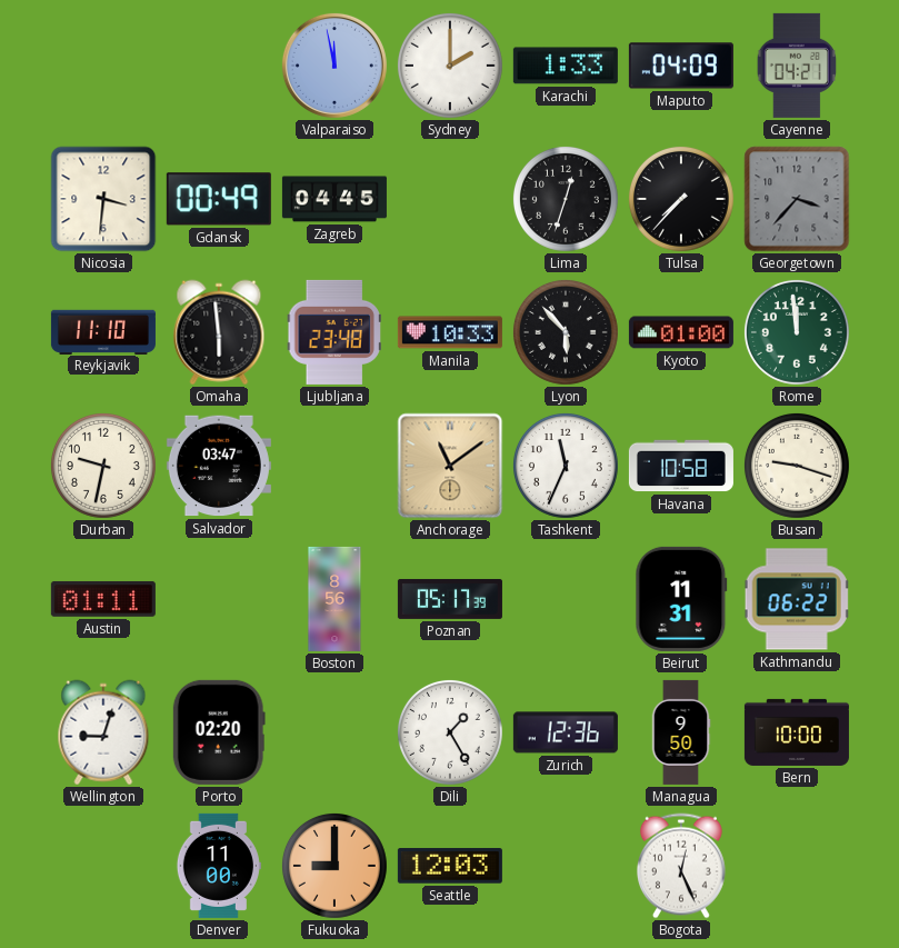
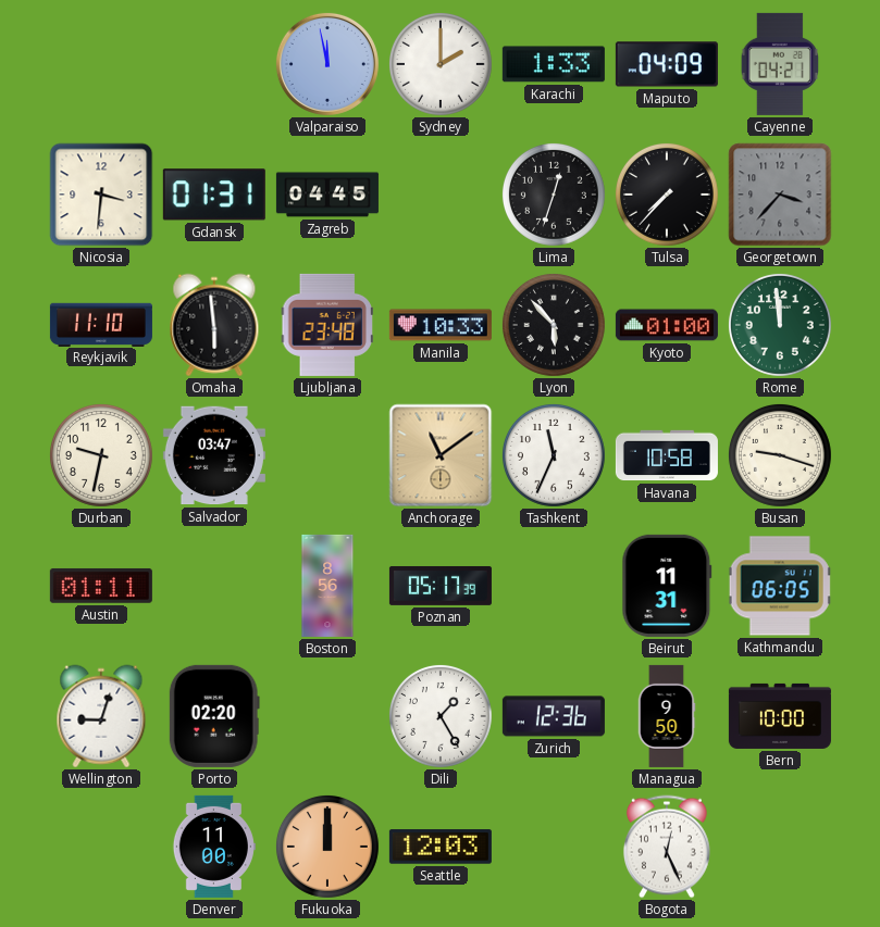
Gdansk: 00:49 -> 01:31
Kathmandu: 06:22 -> 06:05
Fukuoka: 9:00 -> 12:00
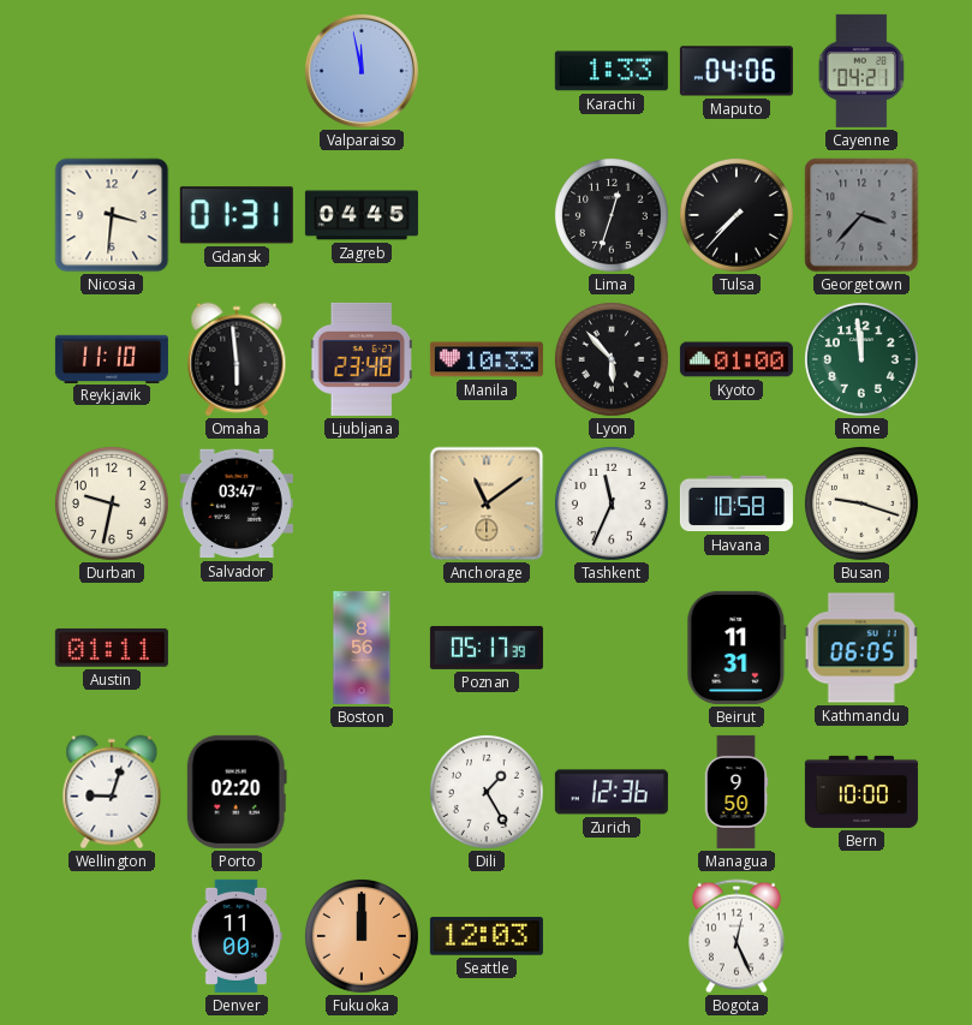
Sydney: 2:00 -> none
Maputo: 04:09 -> 04:06
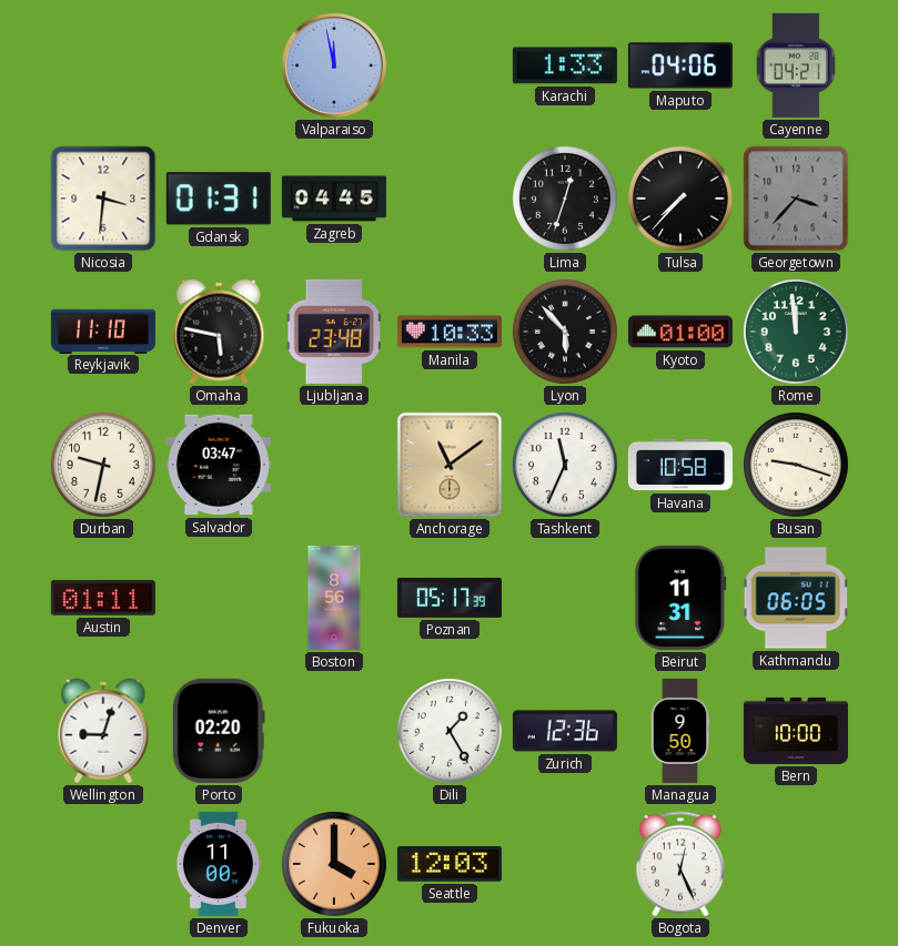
Omaha: 5:59 -> 5:47
Fukuoka: 12:00 -> 4:00
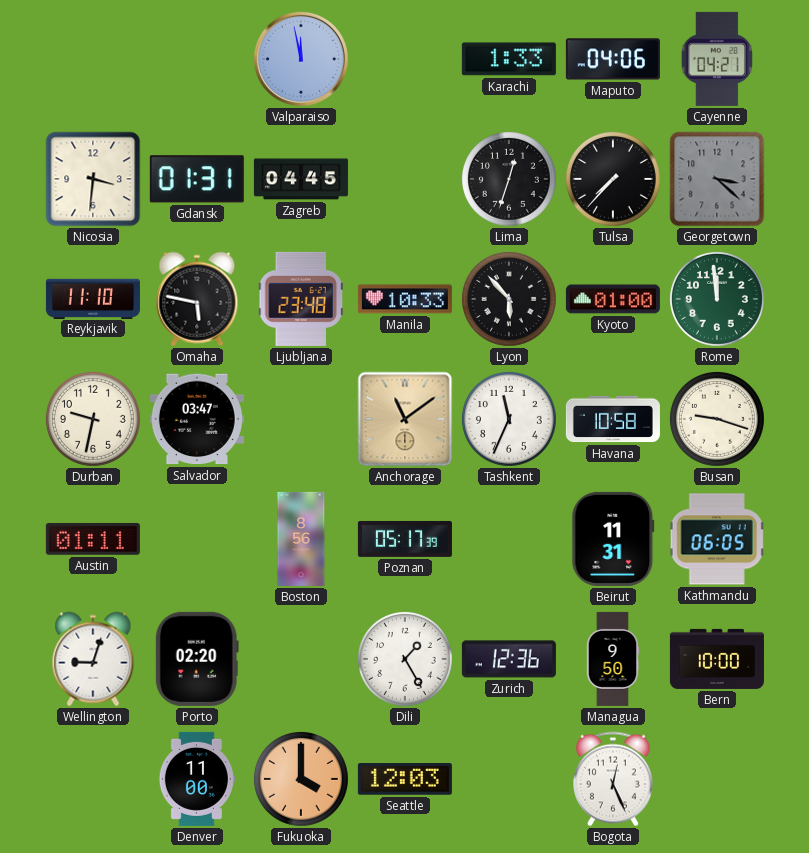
Georgetown: 3:37 -> 3:22
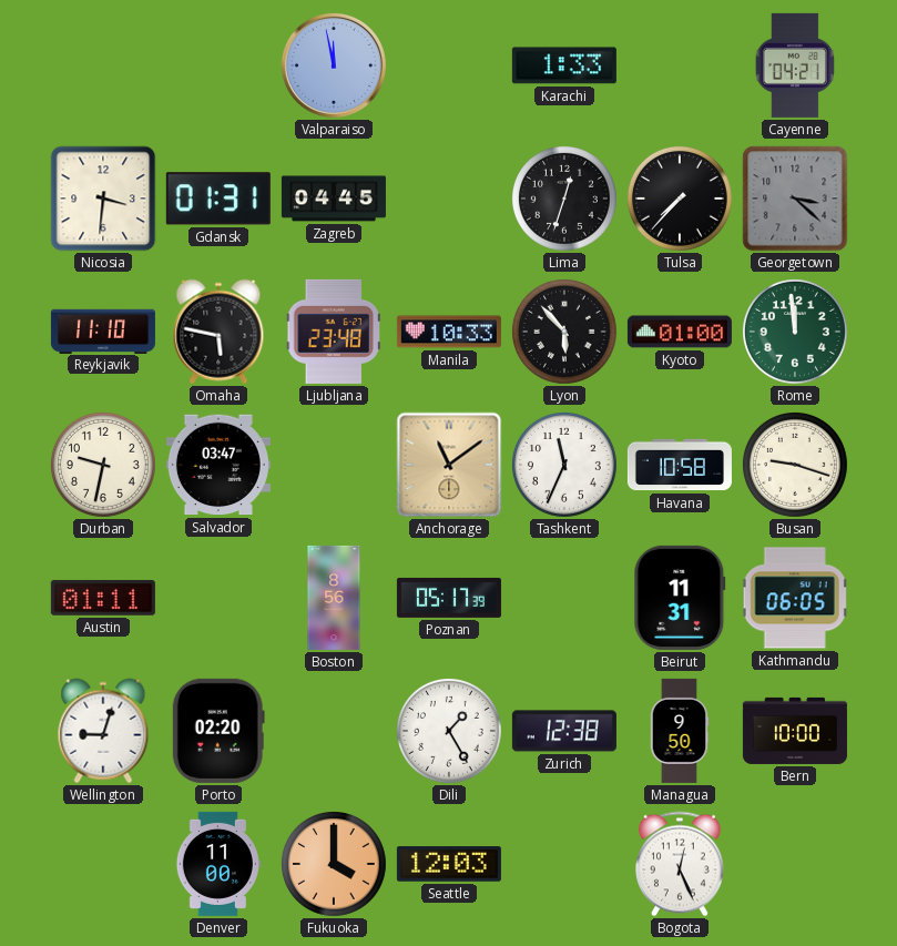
Maputo: 04:06 -> none
Zurich: 12:36 -> 12:38
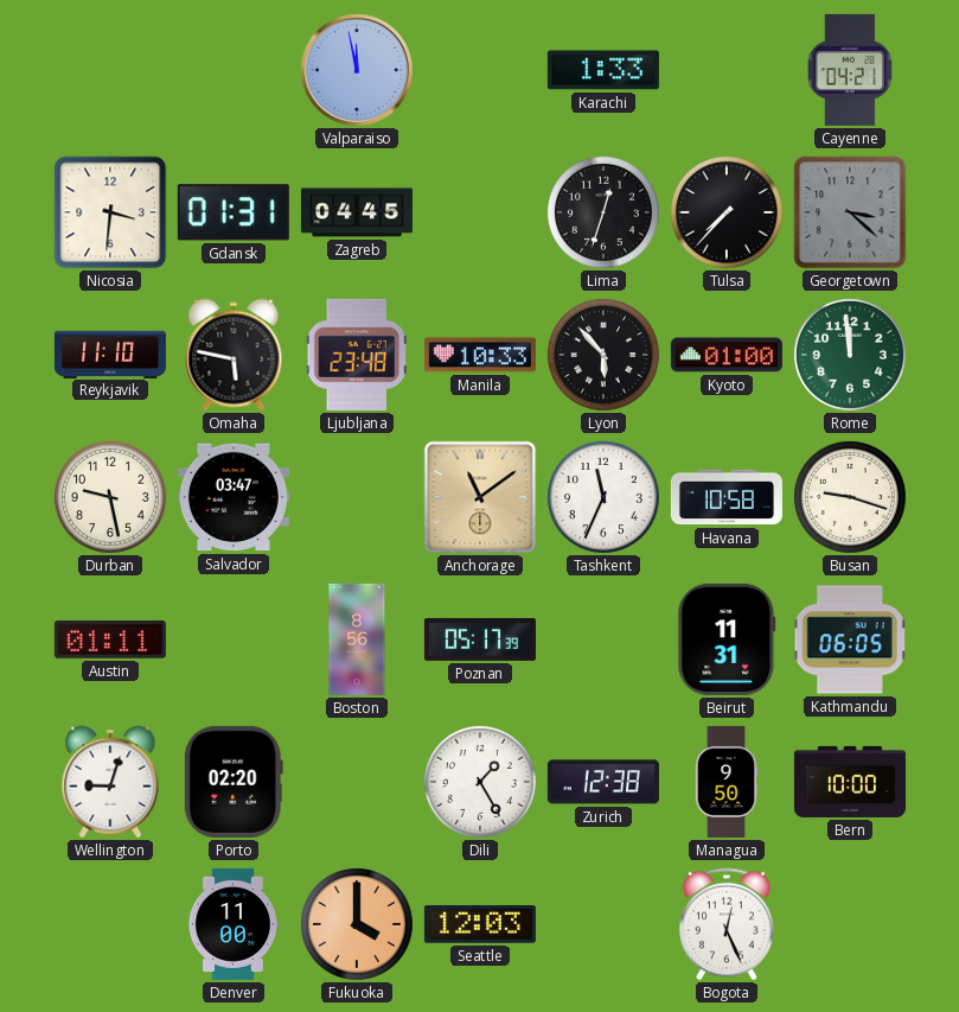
Durban: 9:32 -> 9:28
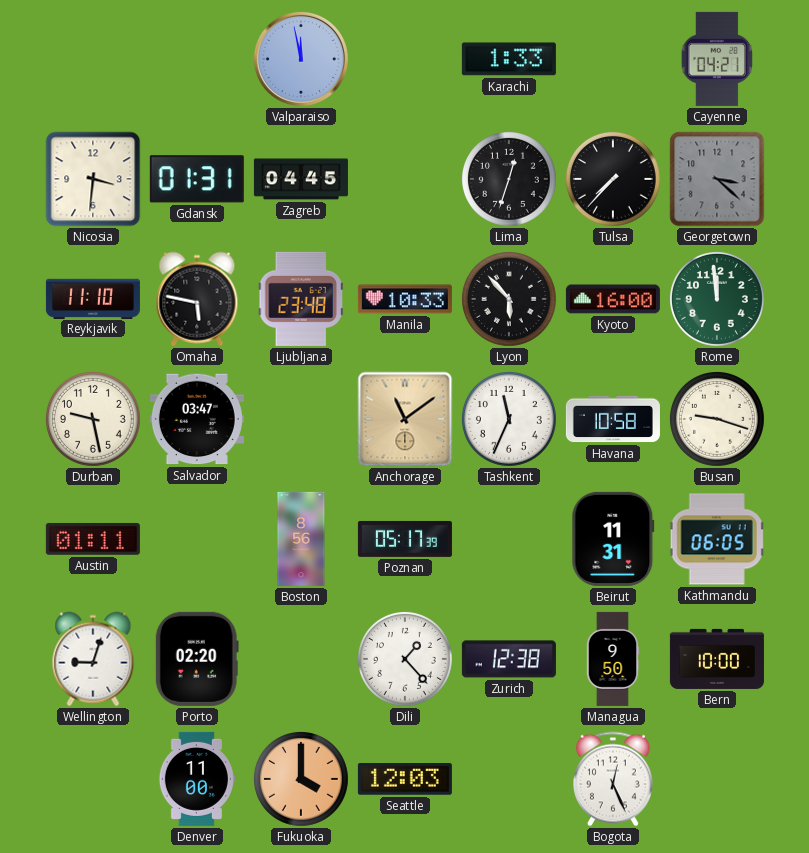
Kyoto: 01:00 -> 16:00
Dili: 1:25 -> 1:23
